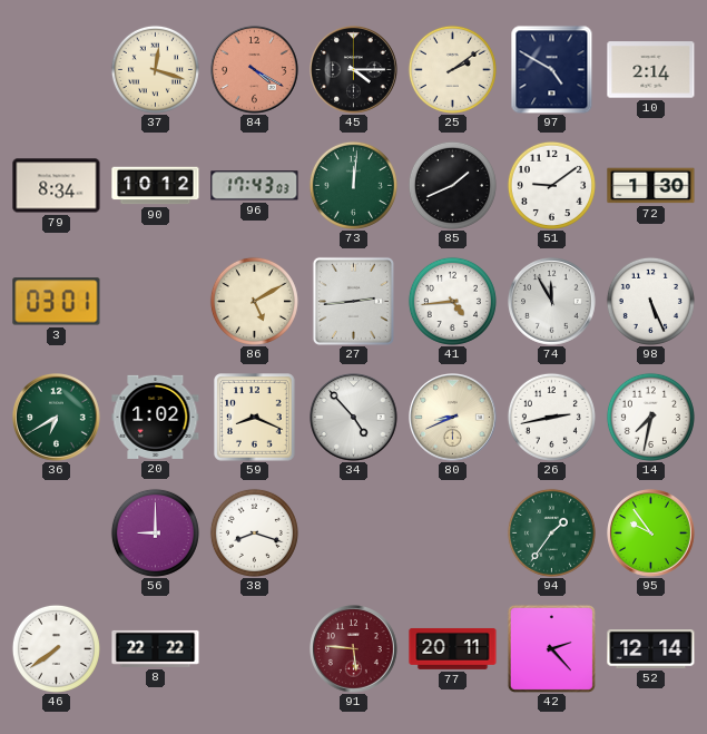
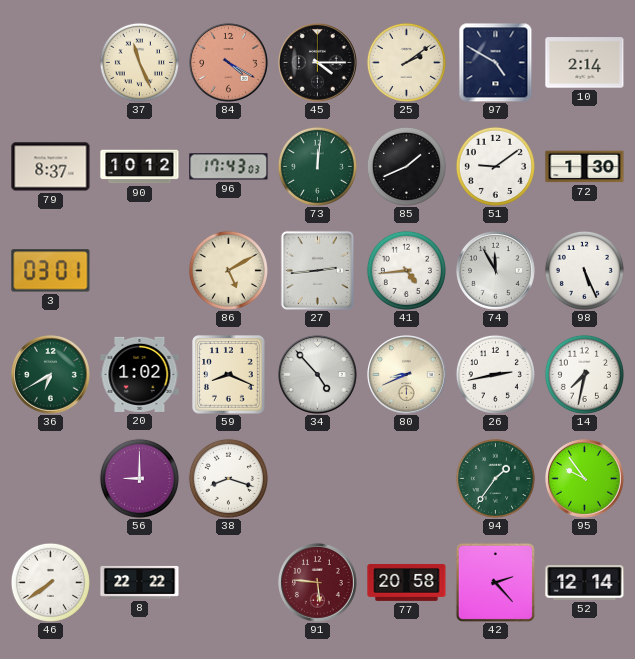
37: 12:18 -> 11:26
79: 8:34 -> 8:37
77: 20:11 -> 20:58
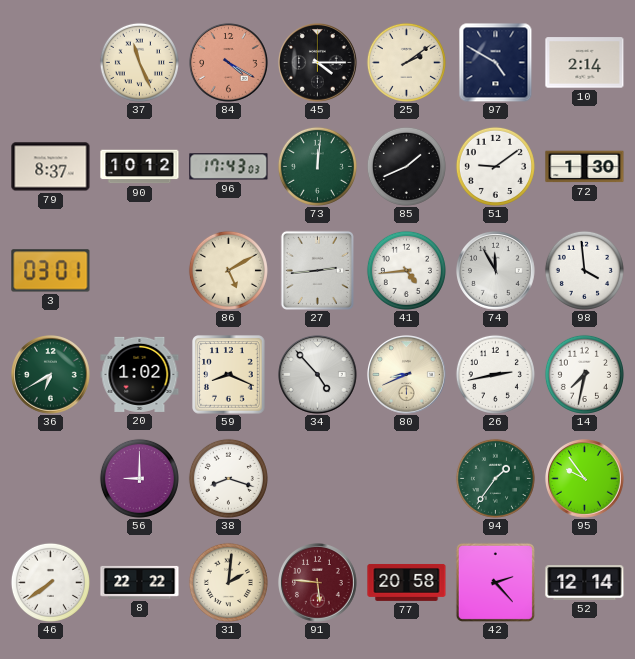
98: 5:26 -> 3:59
31: none -> 2:01
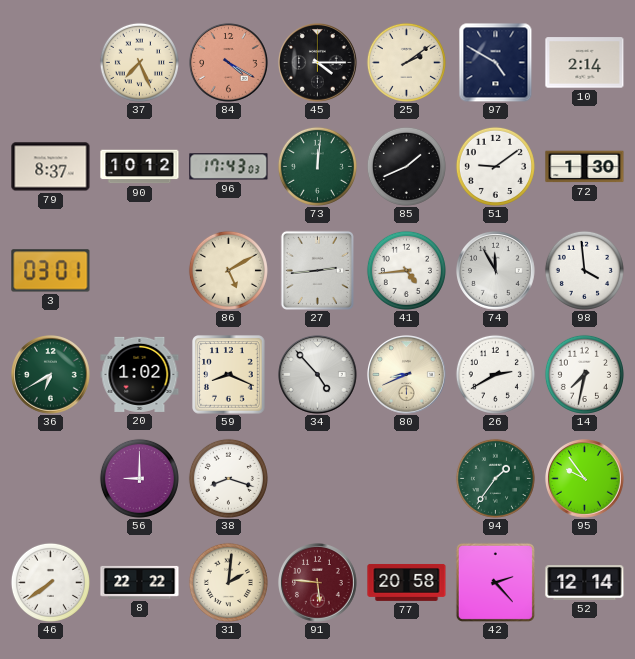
37: 11:26 -> 7:26
26: 2:43 -> 2:40
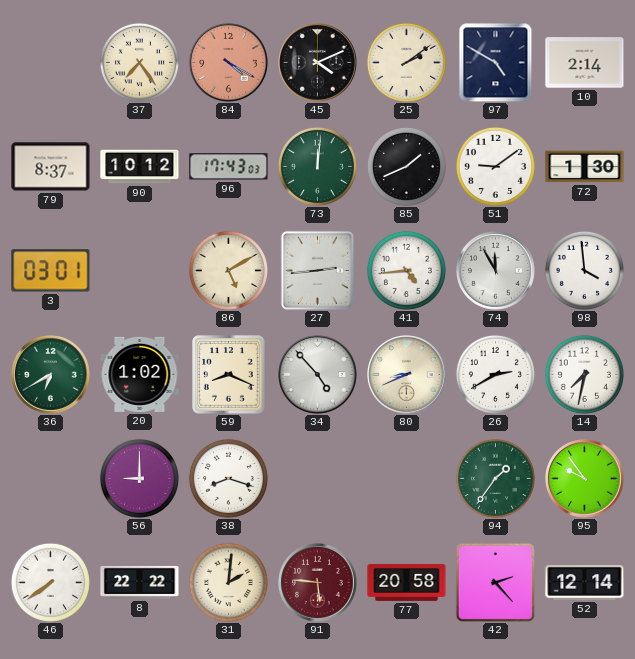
37: 7:26 -> 7:24
45: 4:15 -> 4:11
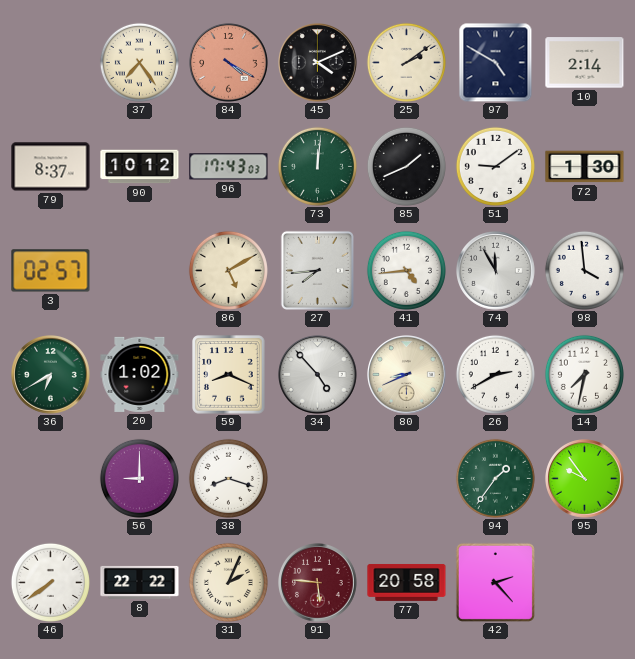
3: 03:01 -> 02:57
27: 2:44 -> 7:44
31: 2:01 -> 2:04
52: 12:14 -> none
